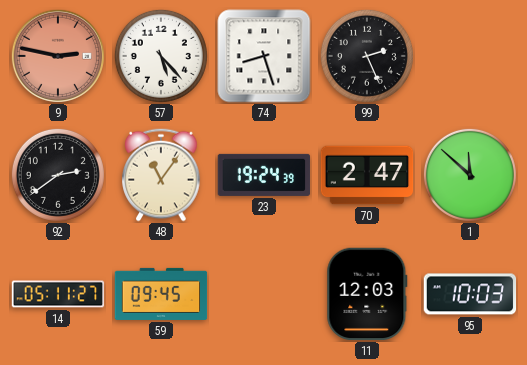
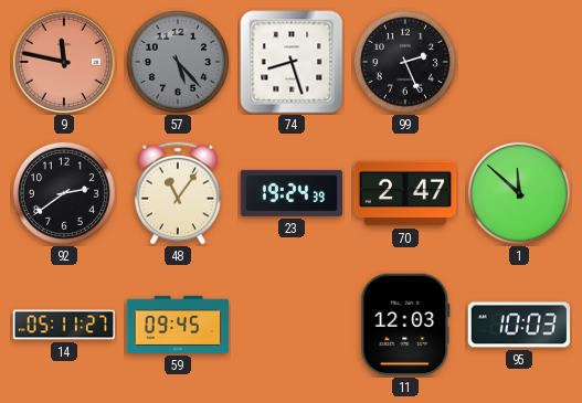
9: 2:47 -> 11:47
57 dial: white -> grey
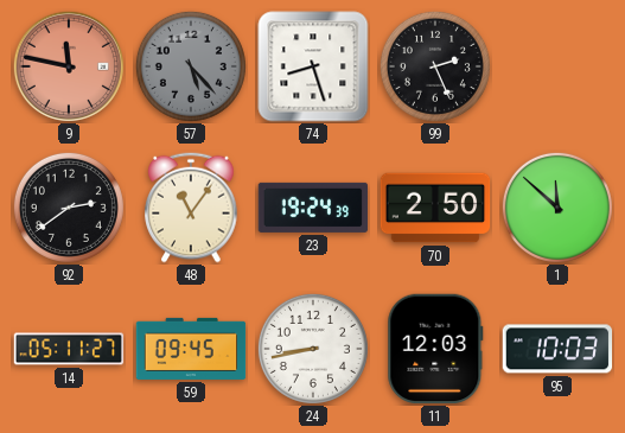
70: 2:47 -> 2:50
24: none -> 8:43
